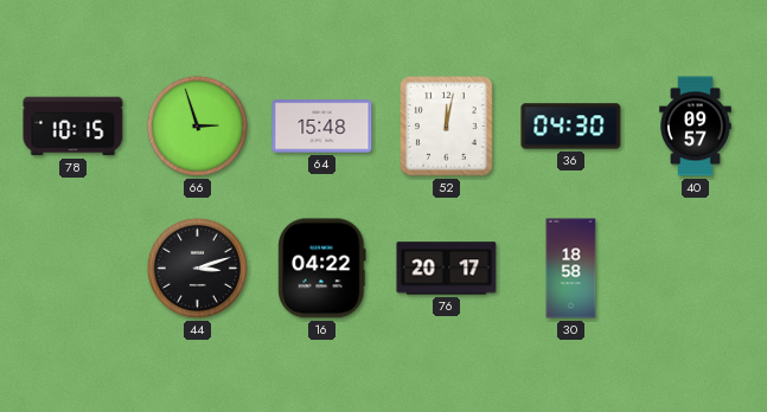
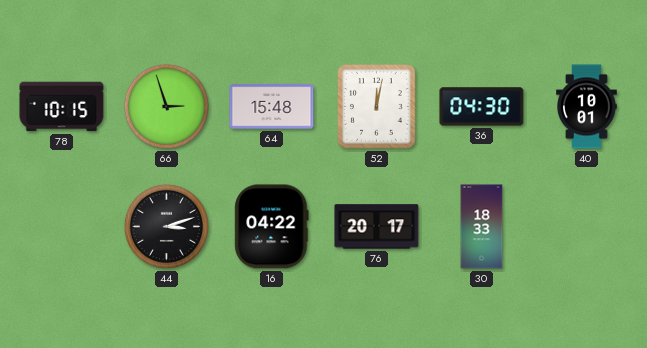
40: 09:57 -> 10:01
30: 18:58 -> 18:33
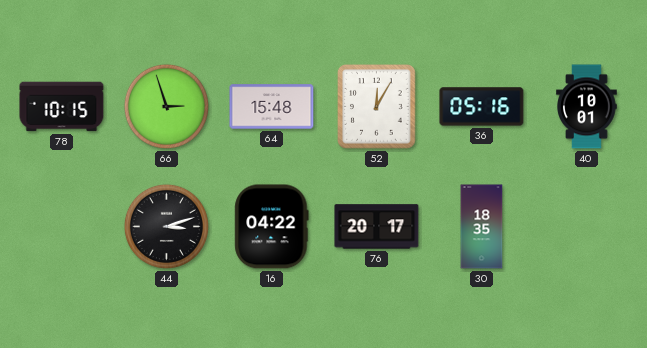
52: 12:02 -> 12:05
36: 04:30 -> 05:16
30: 18:33 -> 18:35
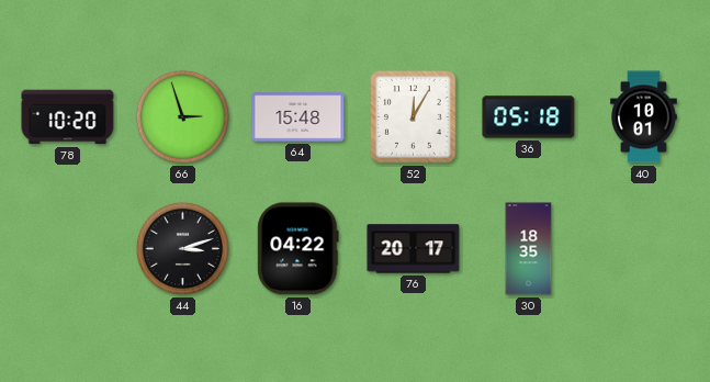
78: 10:15 -> 10:20
36: 05:16 -> 05:18
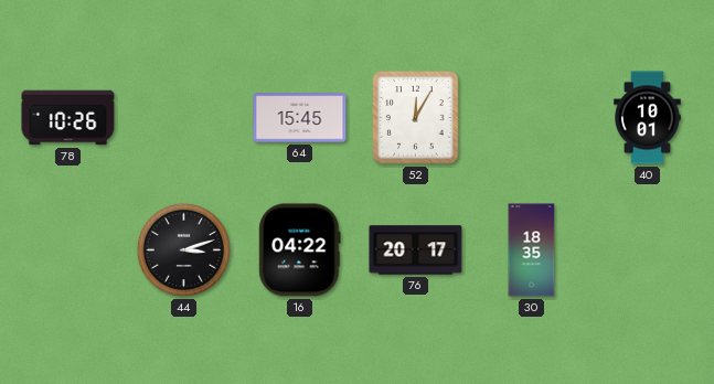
78: 10:20 -> 10:26
66: 2:57 -> none
64: 15:48 -> 15:45
36: 05:18 -> none
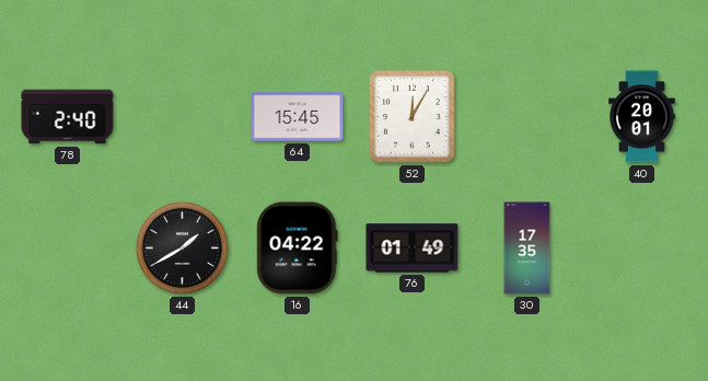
78: 10:26 -> 2:40
40: 10:01 -> 20:01
44: 3:12 -> 1:40
76: 20:17 -> 01:49
30: 18:35 -> 17:35
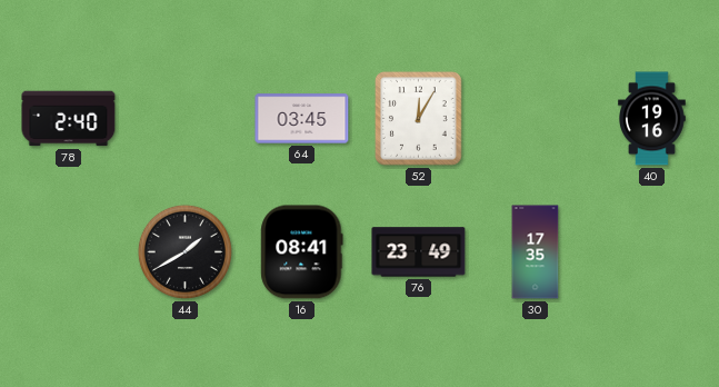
64: 15:45 -> 03:45
40: 20:01 -> 19:16
16: 04:22 -> 08:41
76: 01:49 -> 23:49
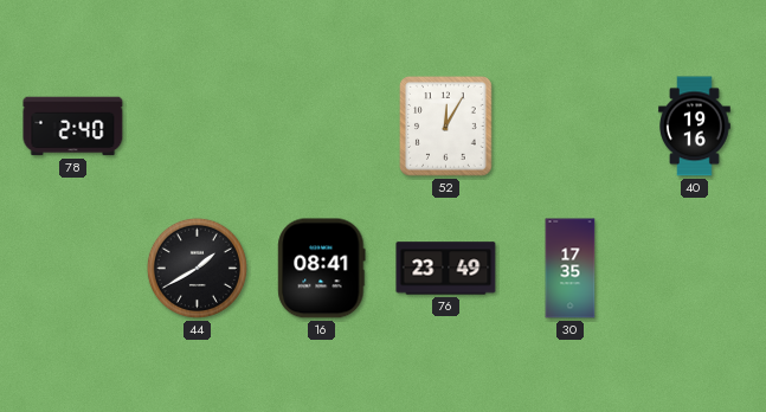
64: 03:45 -> none
